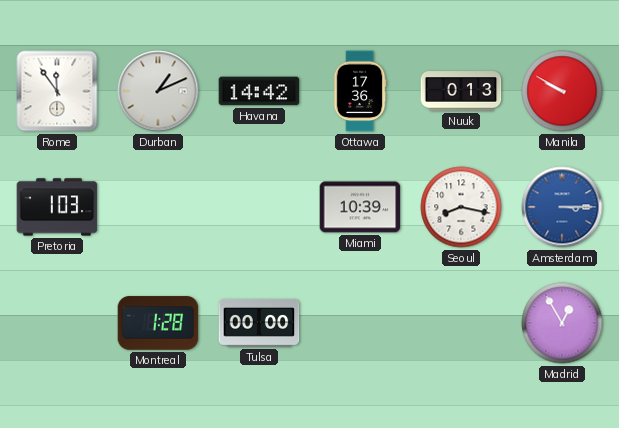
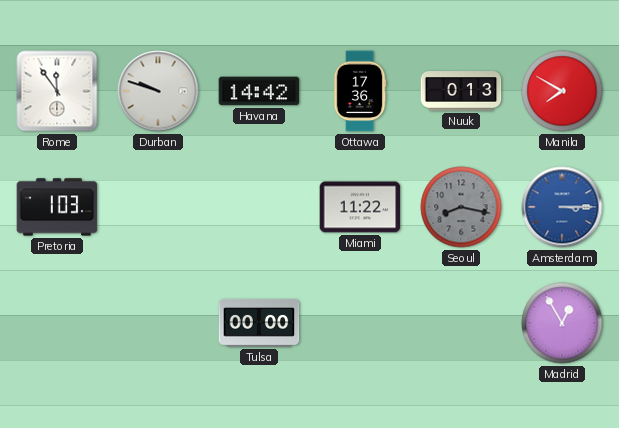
Durban: 1:11 -> 9:48
Manila: 9:50 -> 7:50
Miami: 10:39 -> 11:22
Seoul dial: white -> grey
Montreal: 1:28 -> none
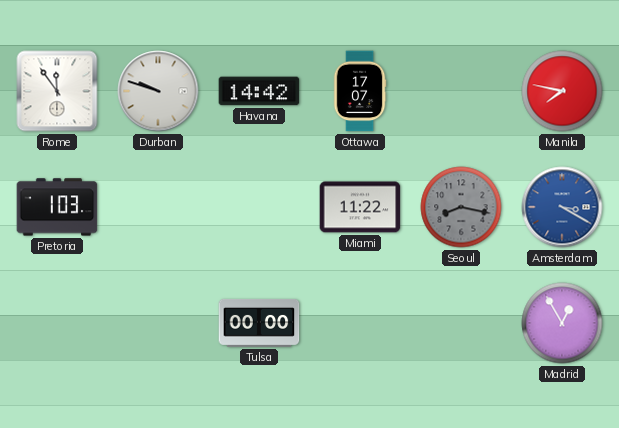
Ottawa: 17:36 -> 17:07
Nuuk: 0:13 -> none
Manila: 7:50 -> 7:47
Amsterdam: 3:15 -> 3:20
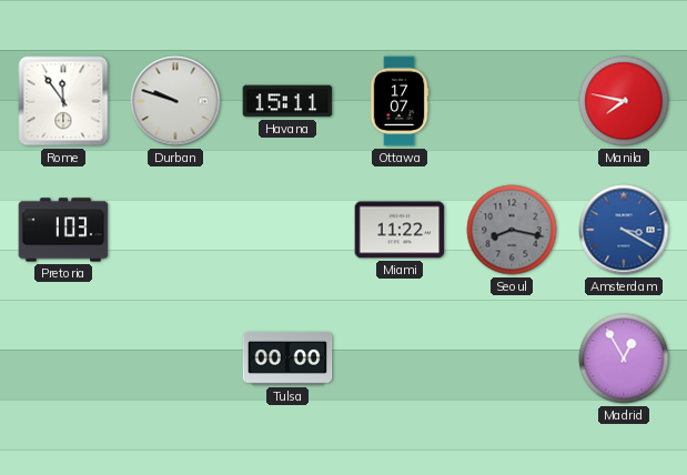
Havana: 14:42 -> 15:11
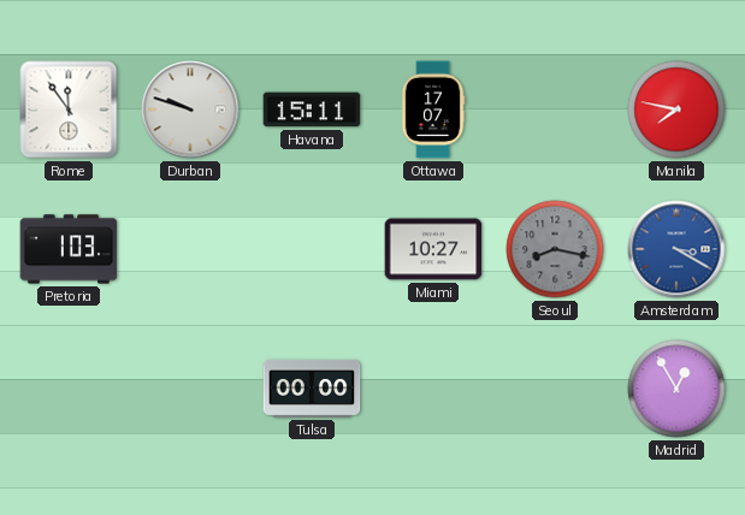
Miami: 11:22 -> 10:27
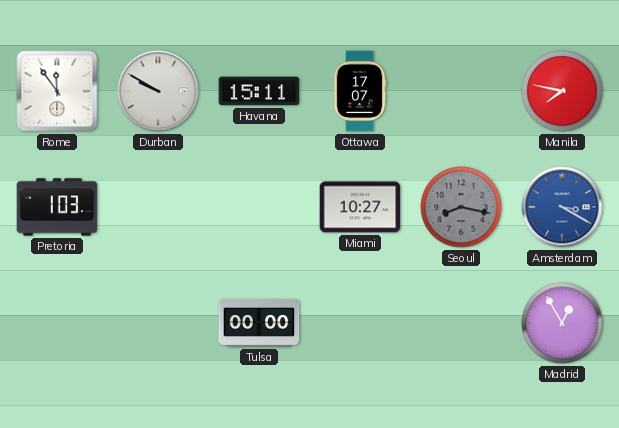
Durban: 9:48 -> 9:50
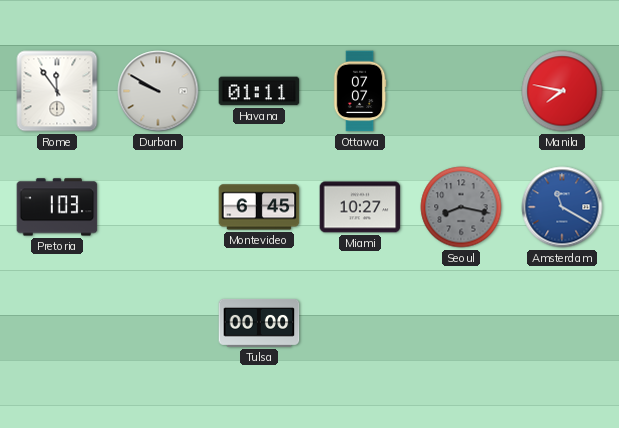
Havana: 15:11 -> 01:11
Ottawa: 17:07 -> 07:07
Montevideo: none -> 6:45
Amsterdam: 3:20 -> 11:20
Madrid: 12:55 -> none
